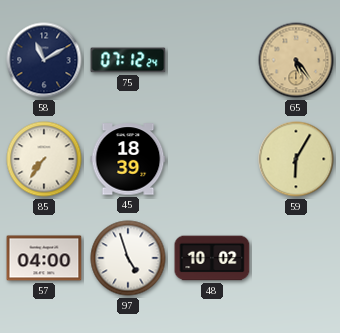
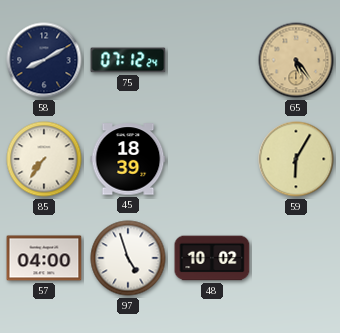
58: 11:10 -> 8:10
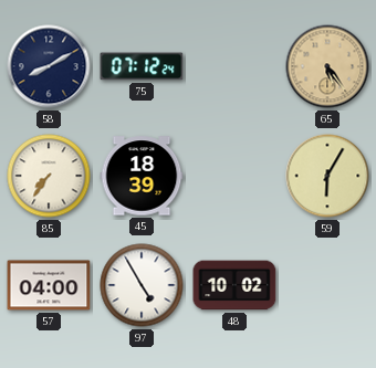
97: 4:57 -> 4:55
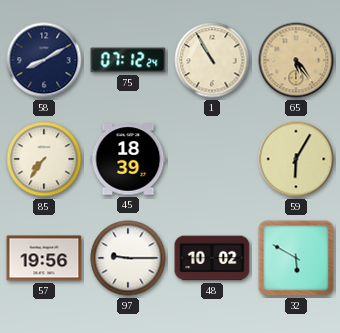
1: none -> 10:55
57: 04:00 -> 19:56
97: 4:55 -> 9:15
32: none -> 5:50
